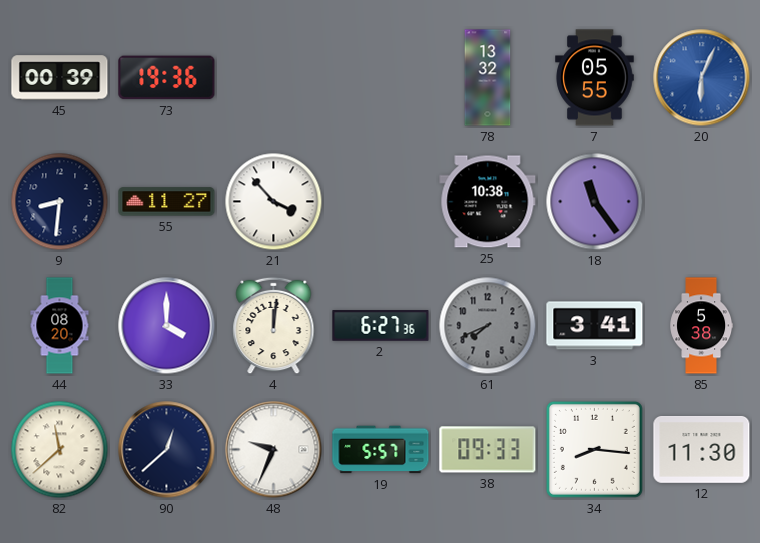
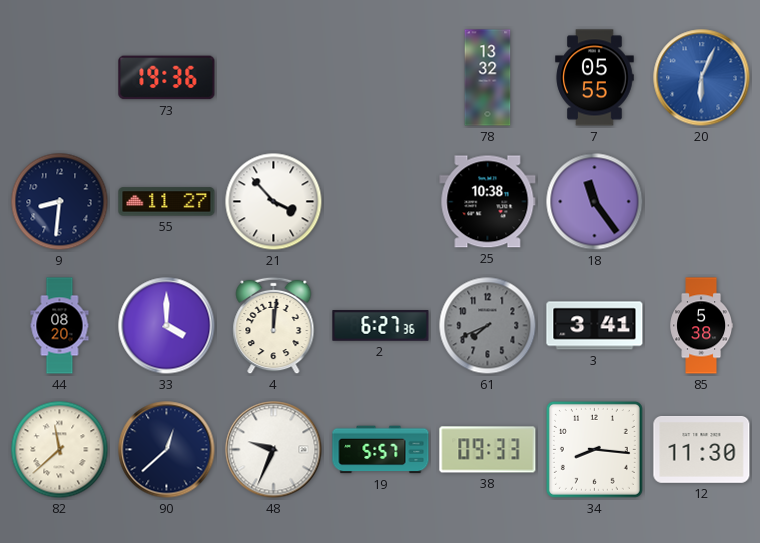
45: 00:39 -> none
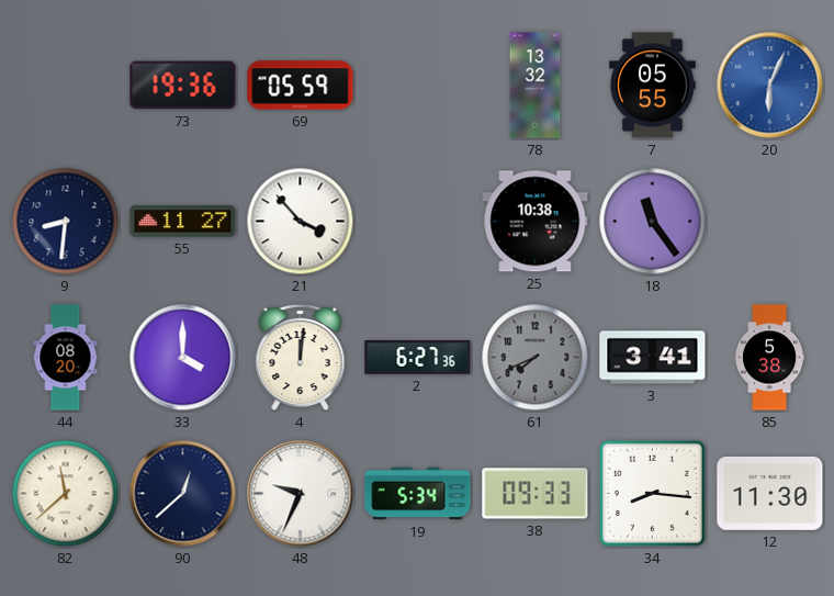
69: none -> 05:59
19: 5:57 -> 5:34
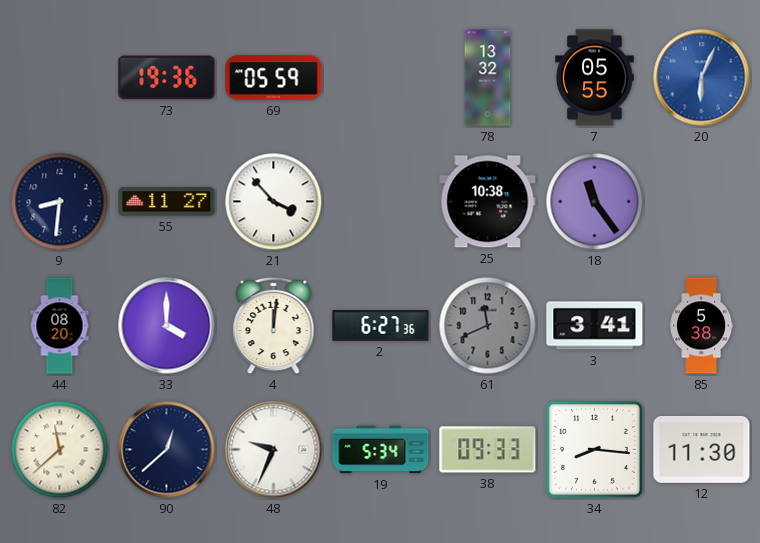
61: 7:41 -> 11:41
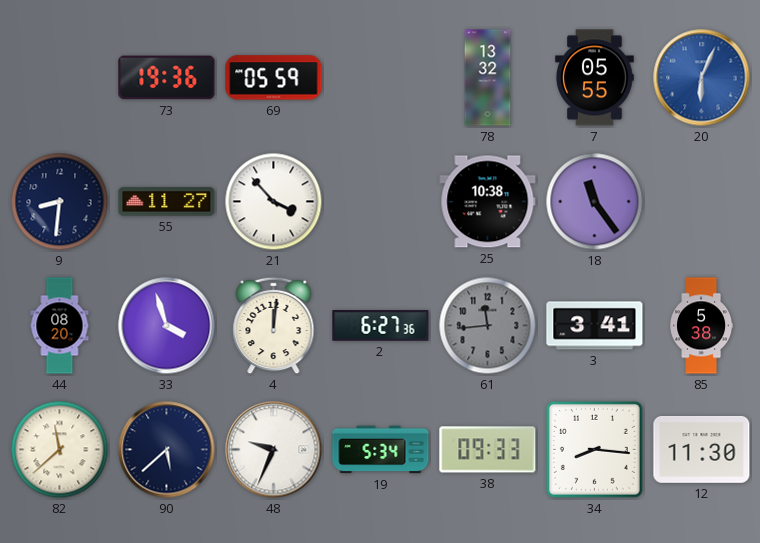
33: 4:00 -> 3:57
61: 11:41 -> 11:44
90: 12:38 -> 5:38
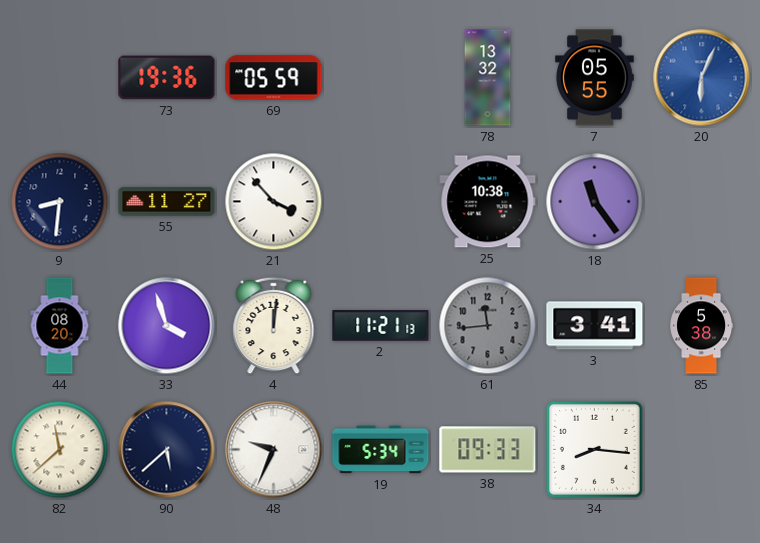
2: 6:27 -> 11:21
12: 11:30 -> none
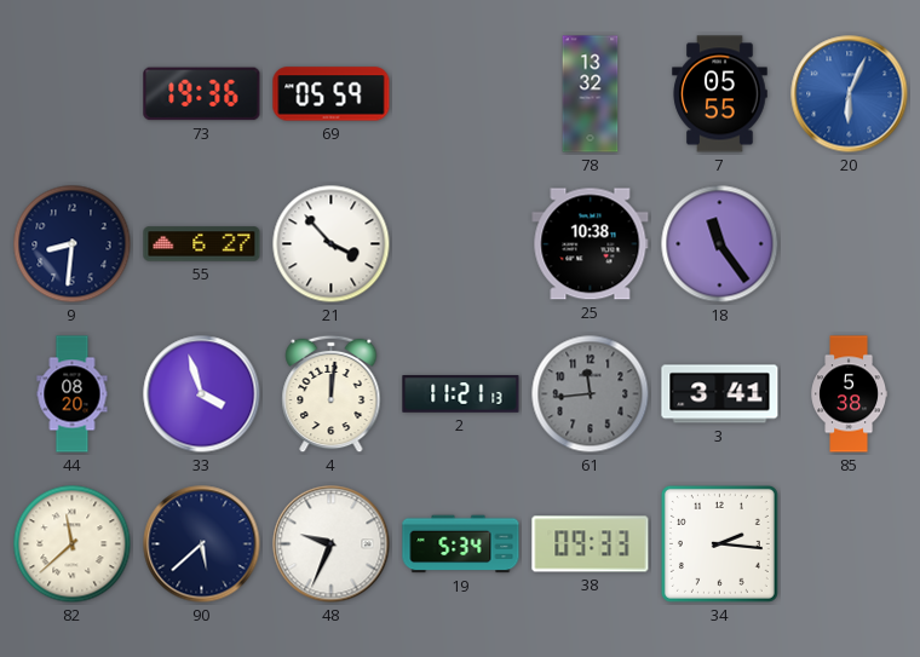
55: 11:27 -> 6:27
34: 8:16 -> 2:16
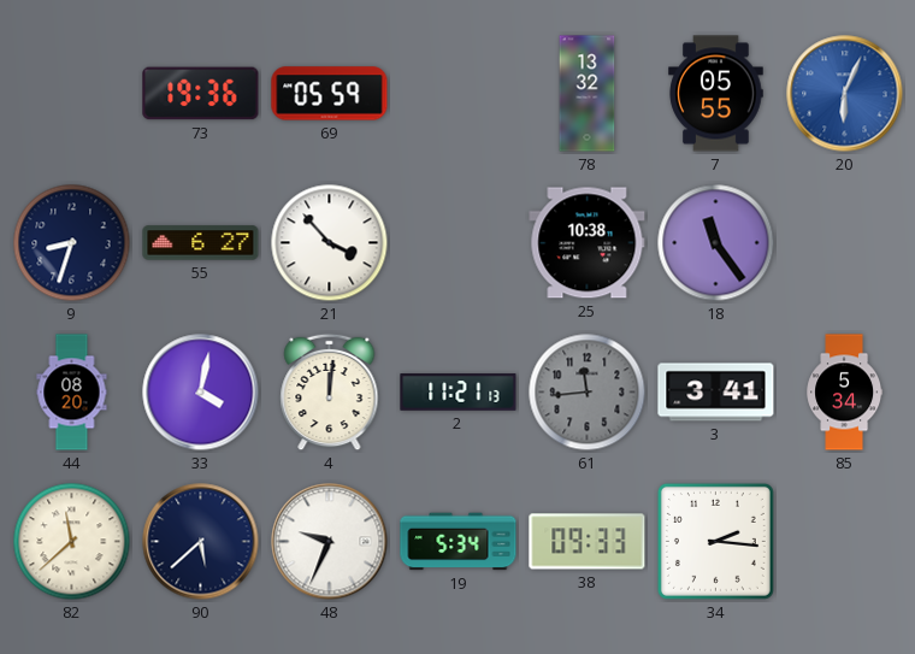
9: 8:31 -> 8:33
33: 3:57 -> 4:02
85: 5:38 -> 5:34
